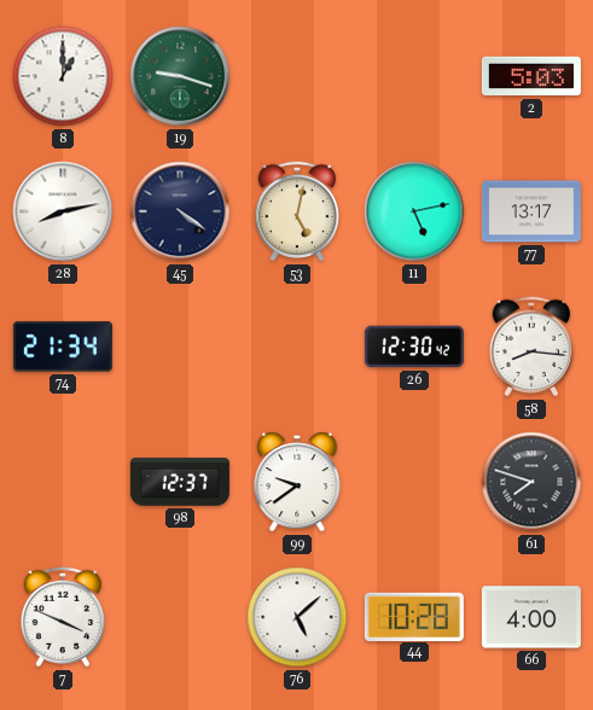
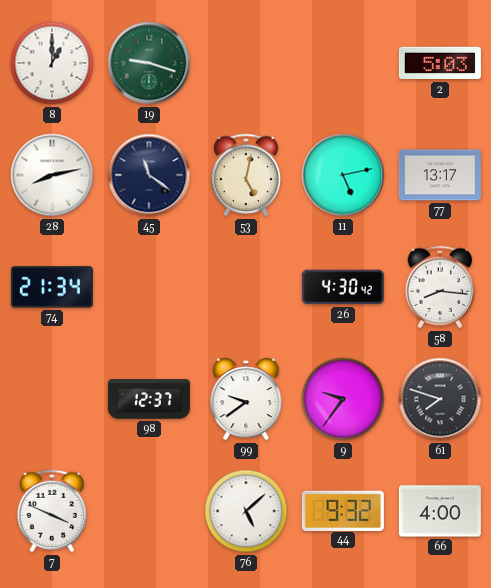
45: 4:21 -> 11:21
26: 12:30 -> 4:30
9: none -> 9:36
44: 10:28 -> 9:32
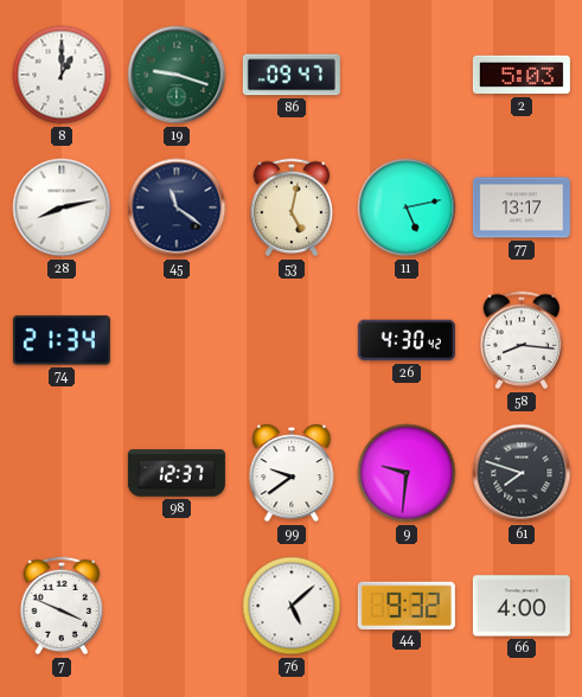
86: none -> 09:47
9: 9:36 -> 9:31
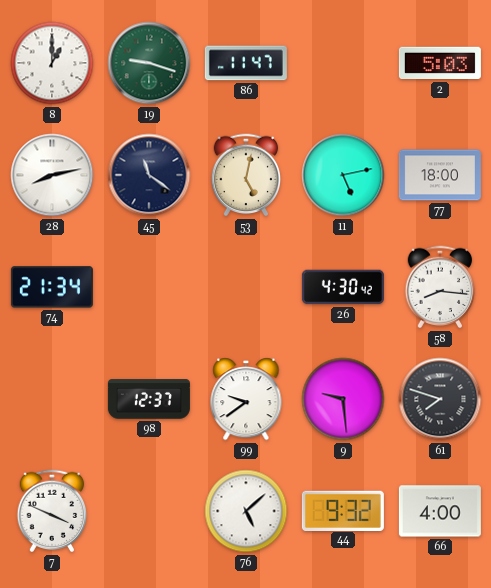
86: 09:47 -> 11:47
77: 13:17 -> 18:00
9: 9:31 -> 9:29
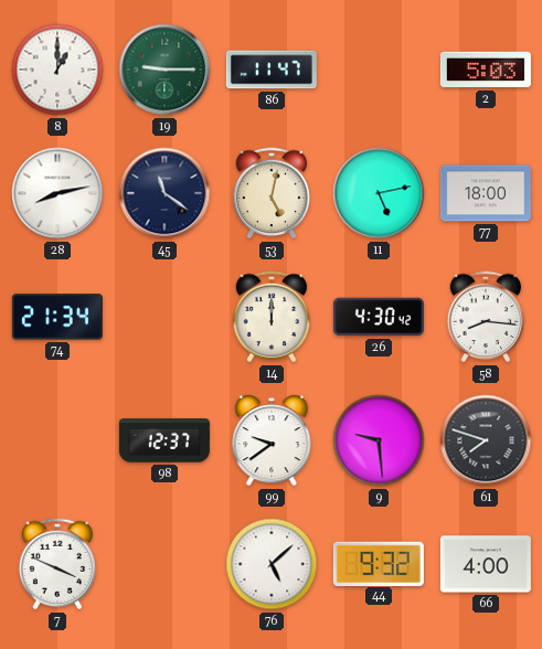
19: 9:18 -> 9:15
14: none -> 12:00
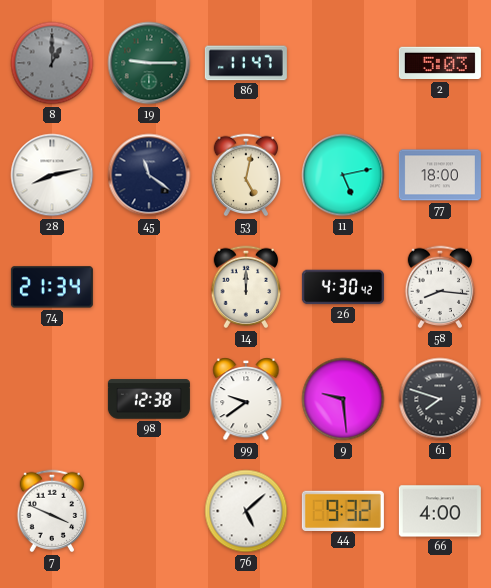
8 dial: white -> grey
98: 12:37 -> 12:38
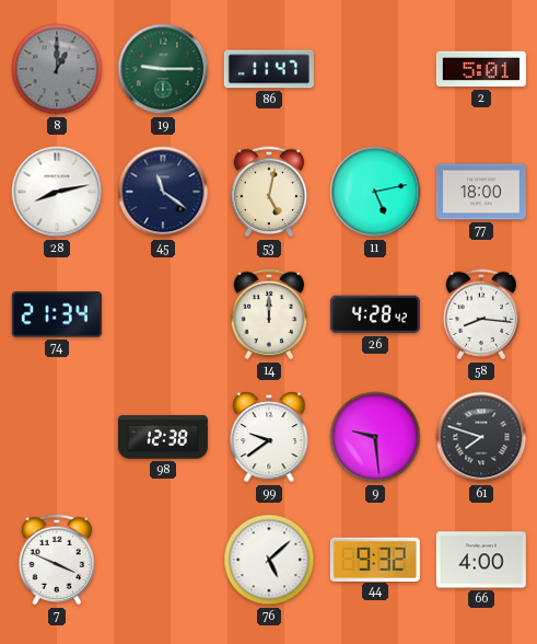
2: 5:03 -> 5:01
26: 4:30 -> 4:28
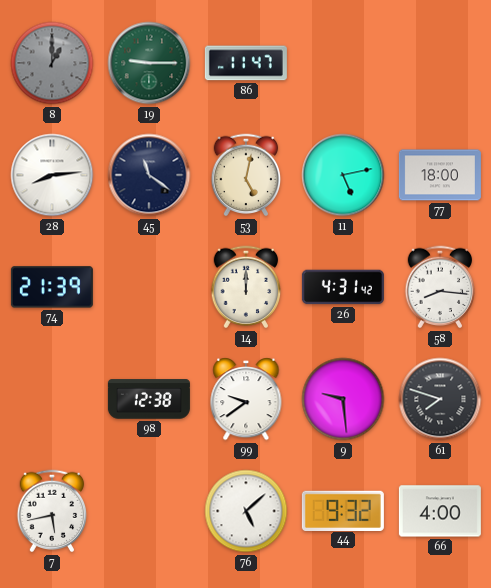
2: 5:01 -> none
28: 8:13 -> 8:14
74: 21:34 -> 21:39
26: 4:28 -> 4:31
7: 3:49 -> 5:43
